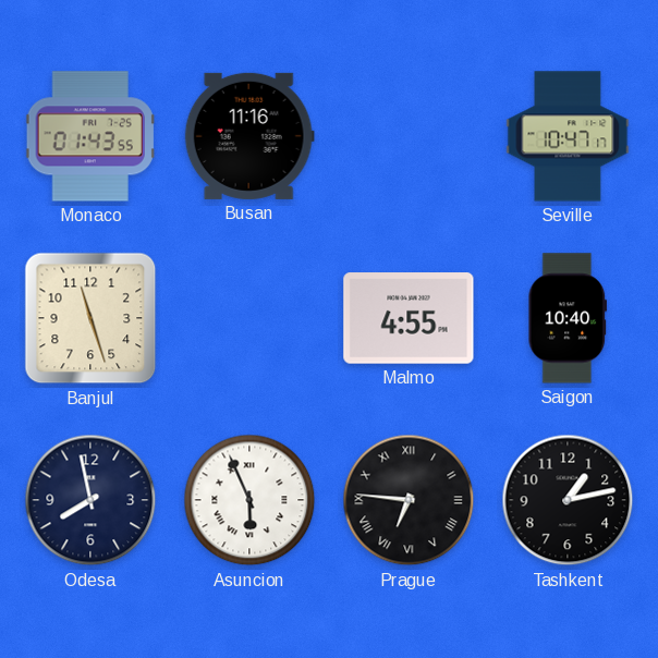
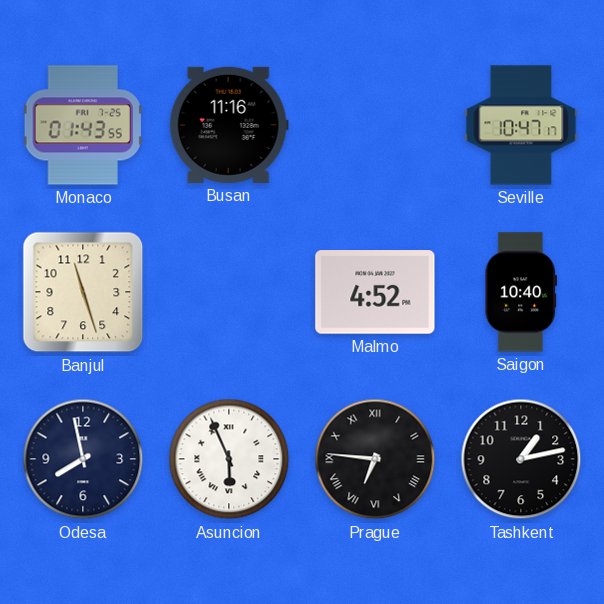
Malmo: 4:55 -> 4:52
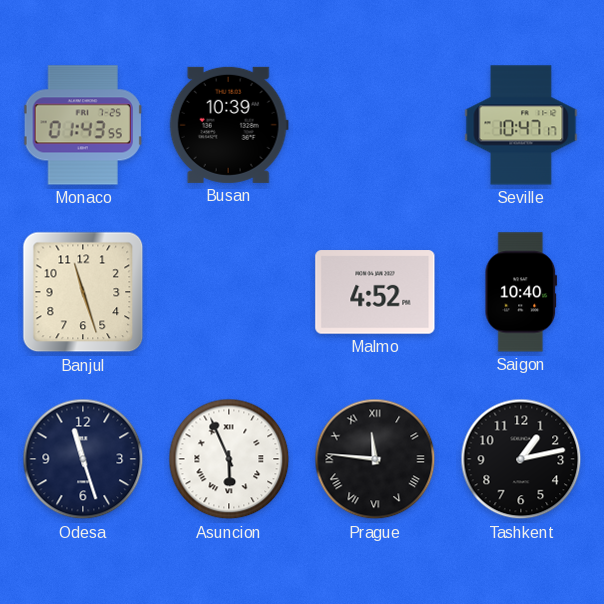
Busan: 11:16 -> 10:39
Odesa: 7:58 -> 11:27
Prague: 6:46 -> 11:46
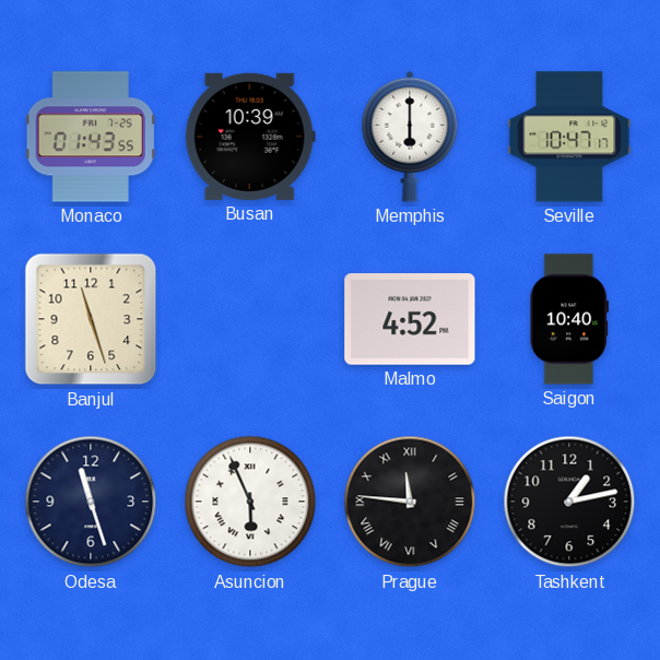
Memphis: none -> 6:00
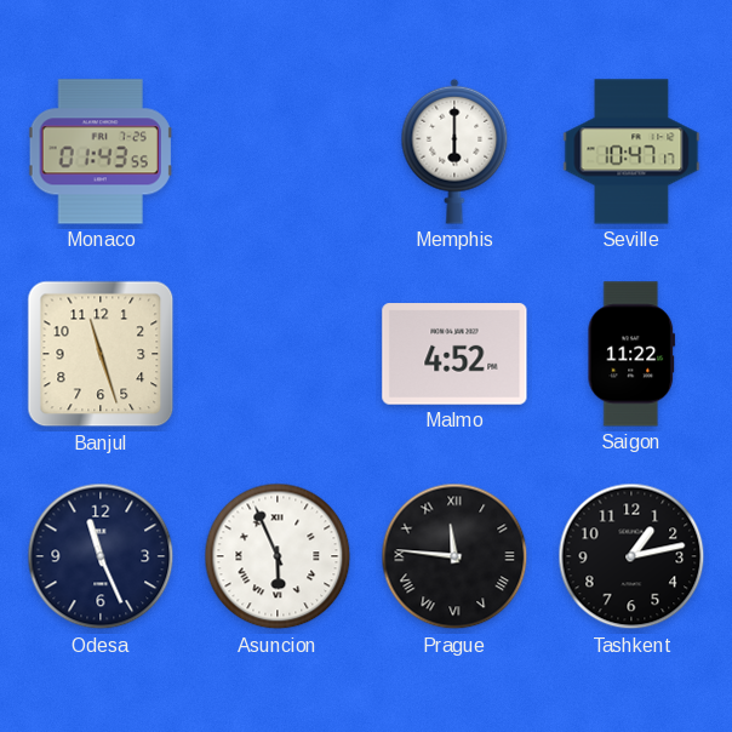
Busan: 10:39 -> none
Saigon: 10:40 -> 11:22
Odesa: 11:27 -> 11:26
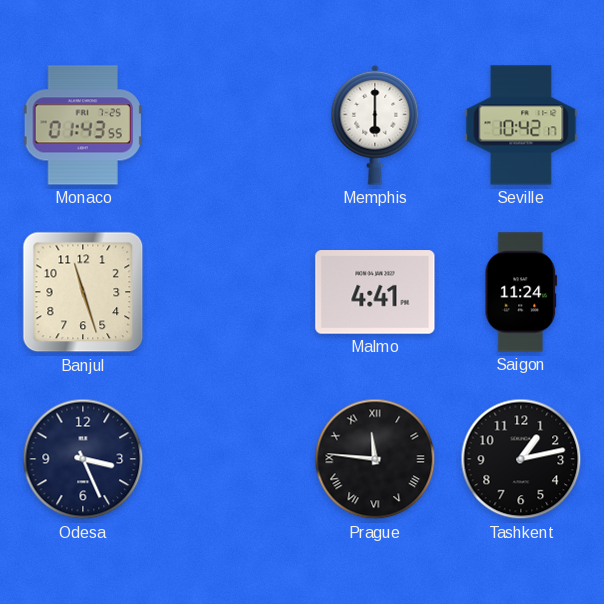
Seville: 10:47 -> 10:42
Malmo: 4:52 -> 4:41
Saigon: 11:22 -> 11:24
Odesa: 11:26 -> 3:26
Asuncion: 5:56 -> none
